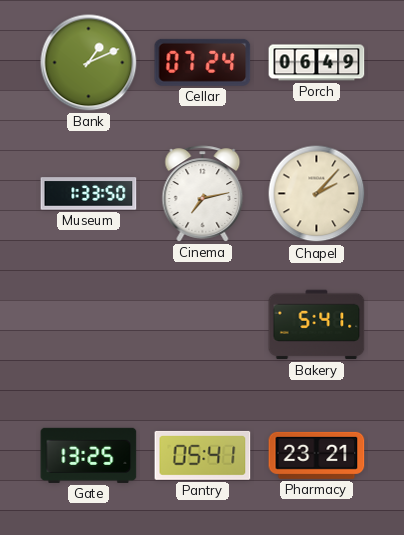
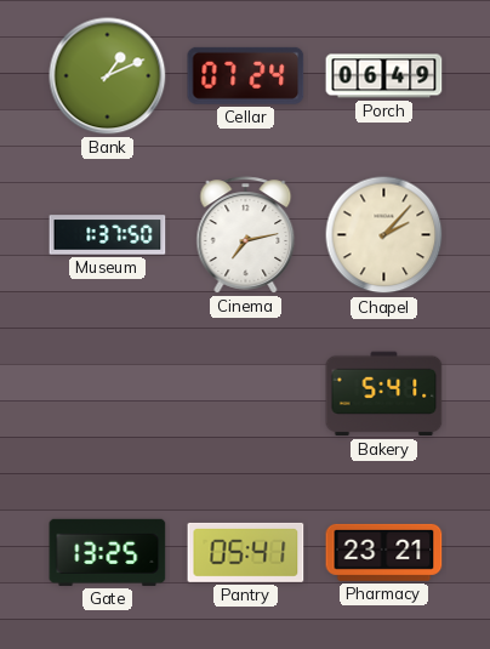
Museum: 1:33 -> 1:37
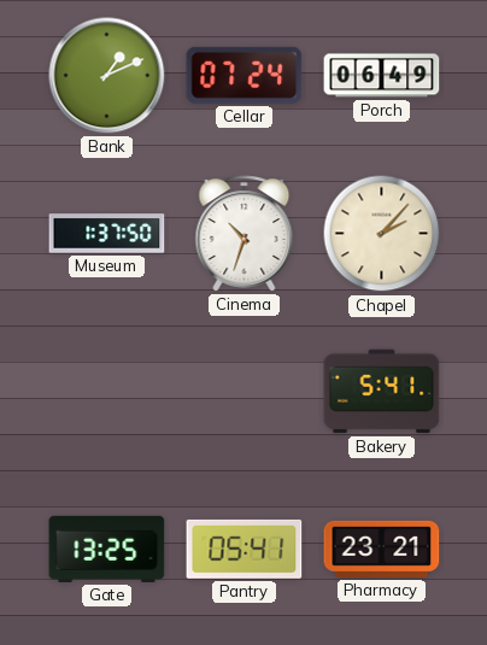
Cinema: 7:13 -> 10:33
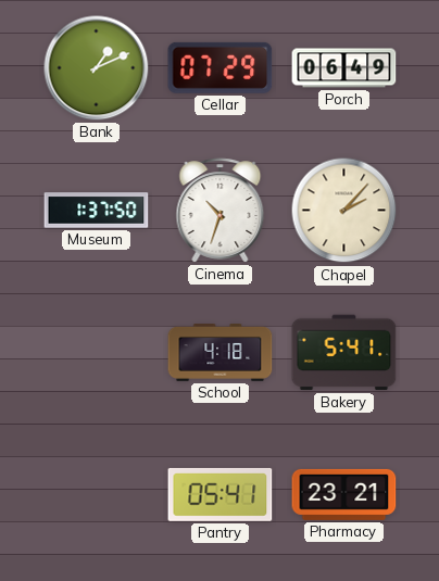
Cellar: 07:24 -> 07:29
School: none -> 4:18
Gate: 13:25 -> none
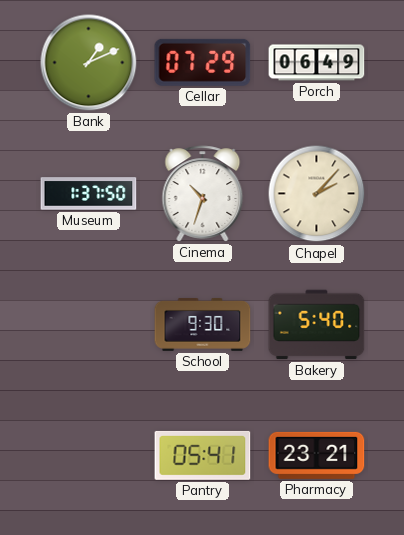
School: 4:18 -> 9:30
Bakery: 5:41 -> 5:40
